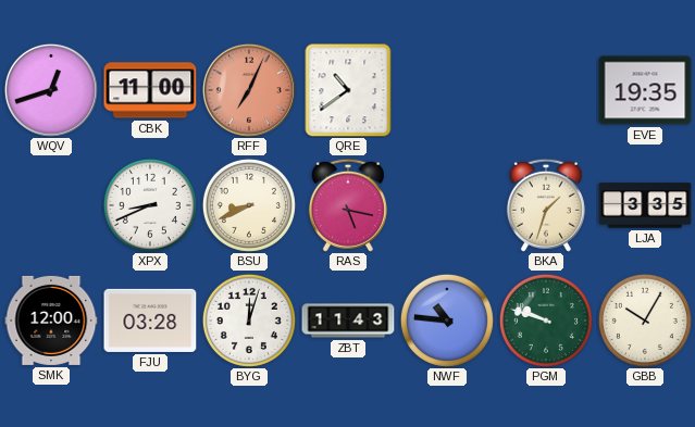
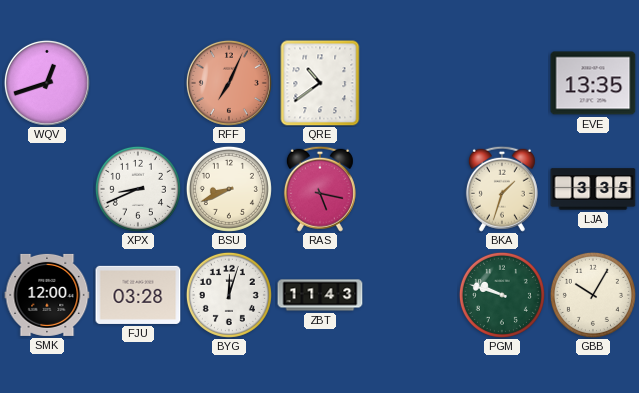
CBK: 11:00 -> none
EVE: 19:35 -> 13:35
NWF: 10:46 -> none
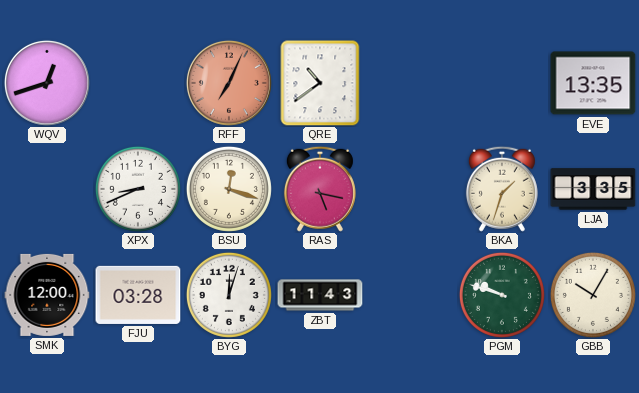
BSU: 8:41 -> 12:18
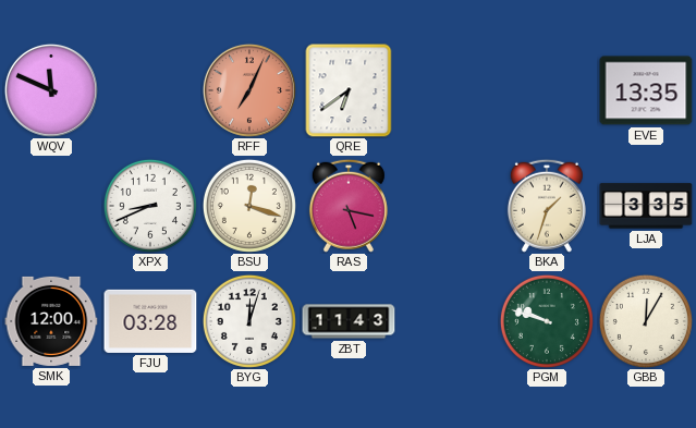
WQV: 12:42 -> 11:49
QRE: 10:39 -> 6:39
GBB: 10:05 -> 12:05
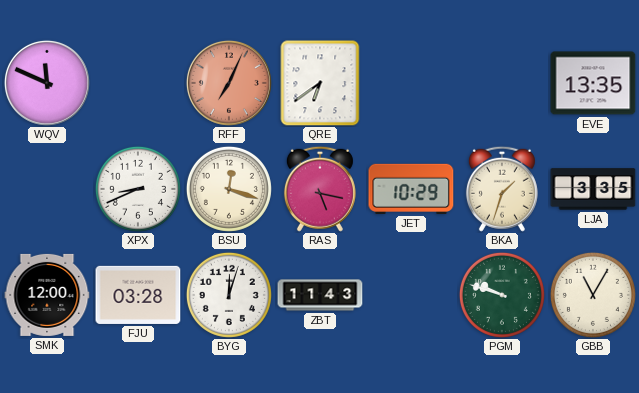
JET: none -> 10:29
GBB: 12:05 -> 11:05
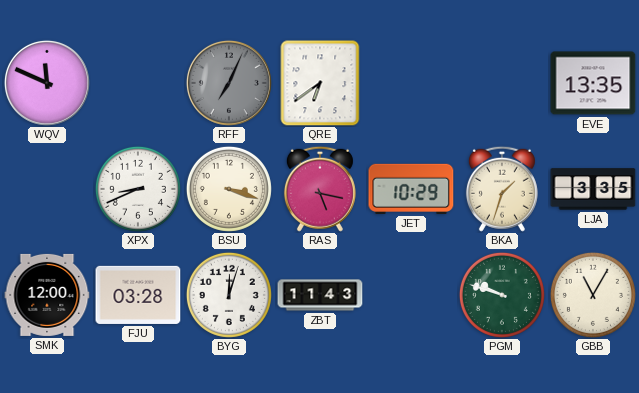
RFF dial: salmon -> grey
BSU: 12:18 -> 3:18
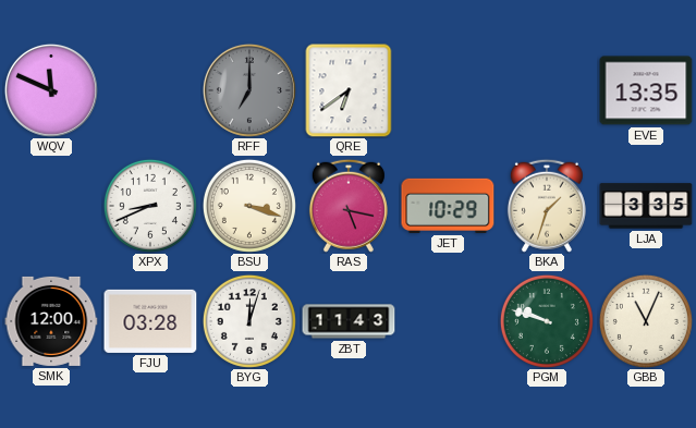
RFF: 7:04 -> 7:00
GBB: 11:05 -> 11:04
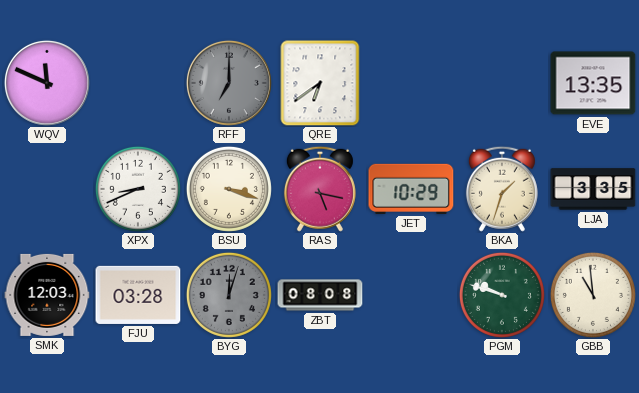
SMK: 12:00 -> 12:03
BYG dial: white -> grey
ZBT: 11:43 -> 08:08
GBB: 11:04 -> 10:59
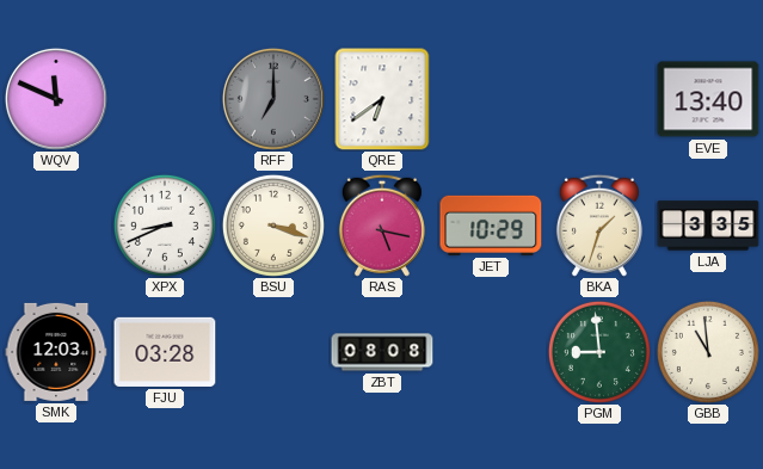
EVE: 13:35 -> 13:40
BYG: 12:03 -> none
PGM: 9:48 -> 8:59
